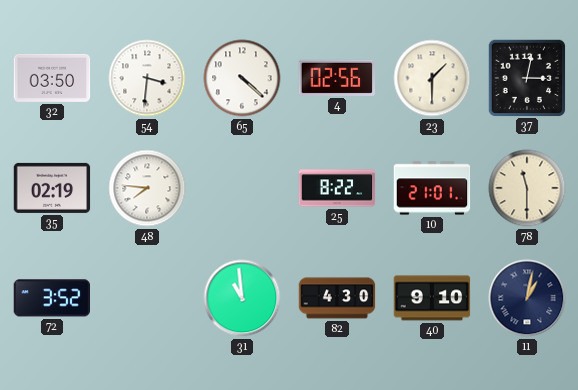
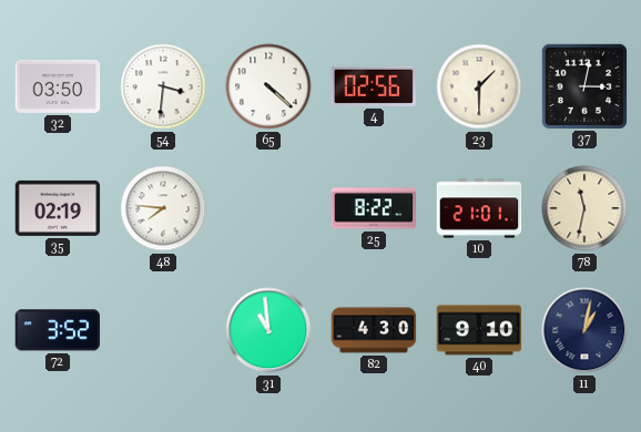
78: 11:30 -> 11:32
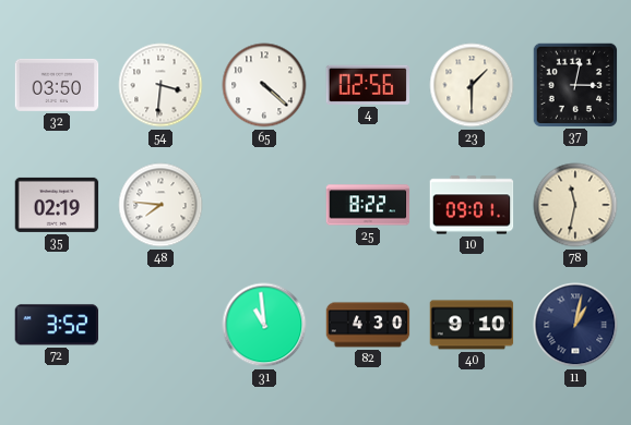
10: 21:01 -> 09:01
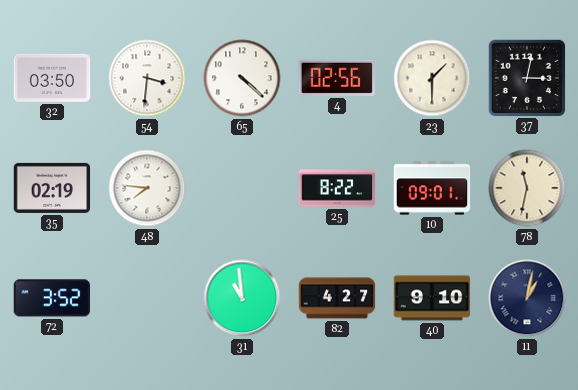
82: 4:30 -> 4:27
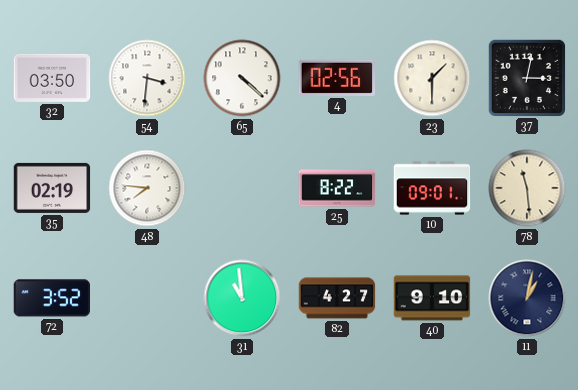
78: 11:32 -> 11:29
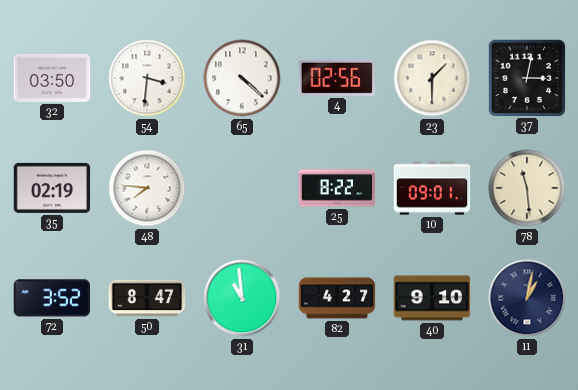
50: none -> 8:47
